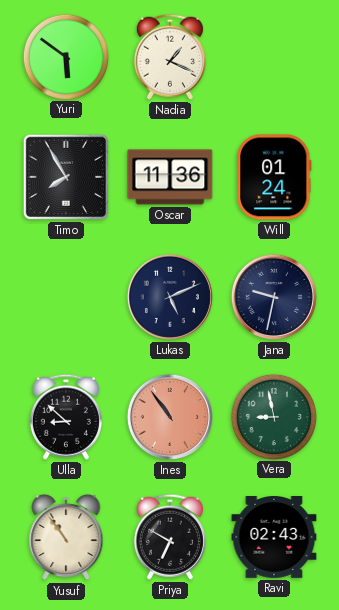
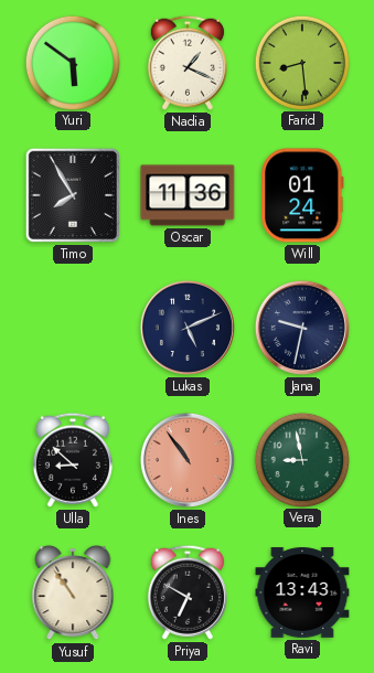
Farid: none -> 8:29
Ravi: 02:43 -> 13:43
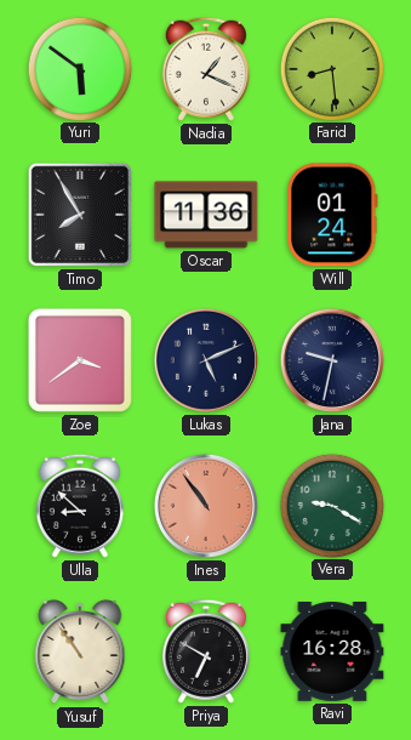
Zoe: none -> 3:39
Vera: 8:58 -> 9:20
Ravi: 13:43 -> 16:28
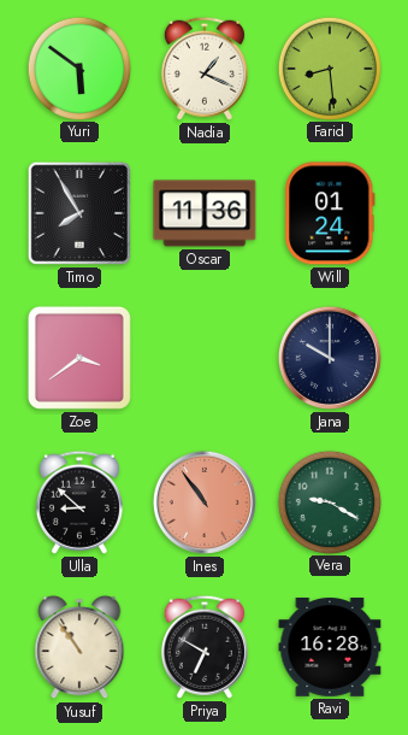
Lukas: 5:11 -> none
Jana: 9:32 -> 10:00
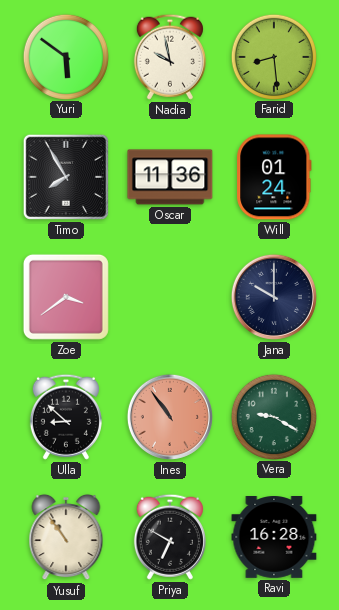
Nadia: 1:19 -> 9:58
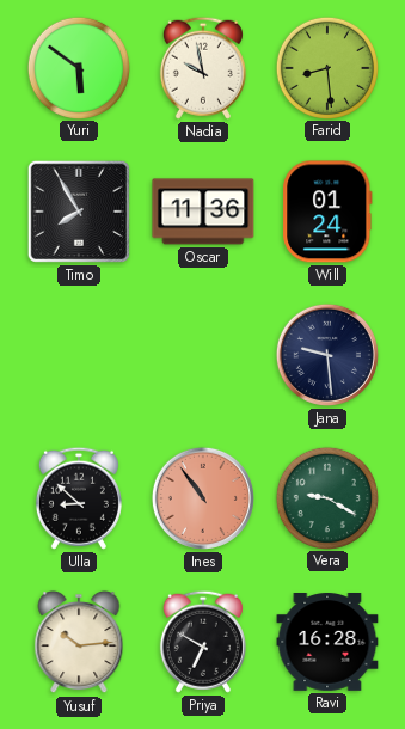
Zoe: 3:39 -> none
Jana: 10:00 -> 9:29
Yusuf: 10:54 -> 10:14
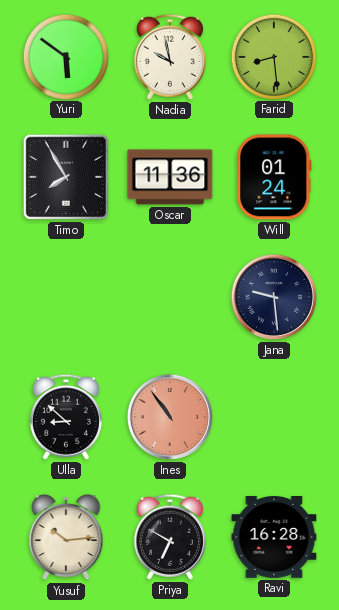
Vera: 9:20 -> none
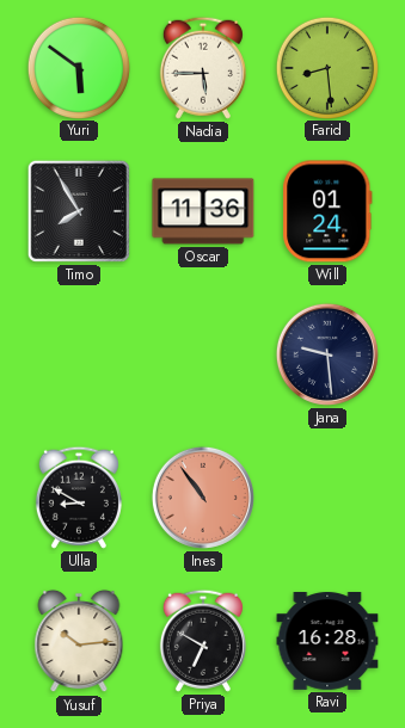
Nadia: 9:58 -> 5:45
Ulla: 8:52 -> 8:50
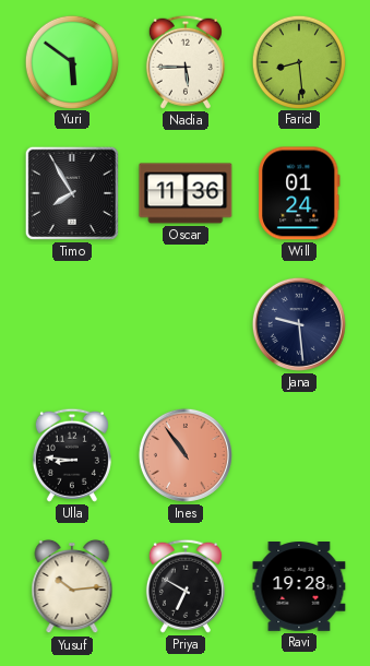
Ulla: 8:50 -> 8:46
Ravi: 16:28 -> 19:28
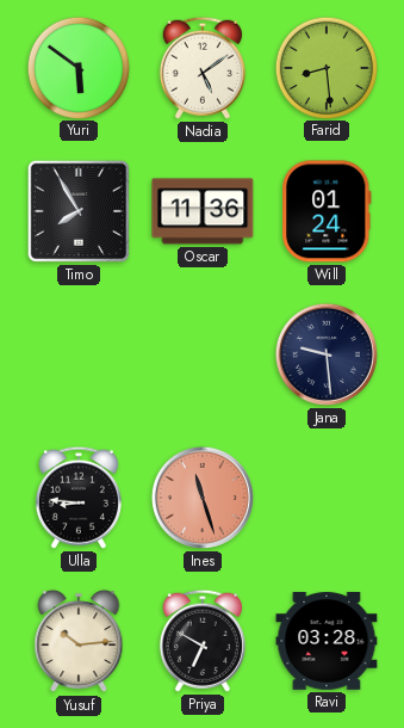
Nadia: 5:45 -> 5:09
Ines: 10:54 -> 11:27
Ravi: 19:28 -> 03:28
